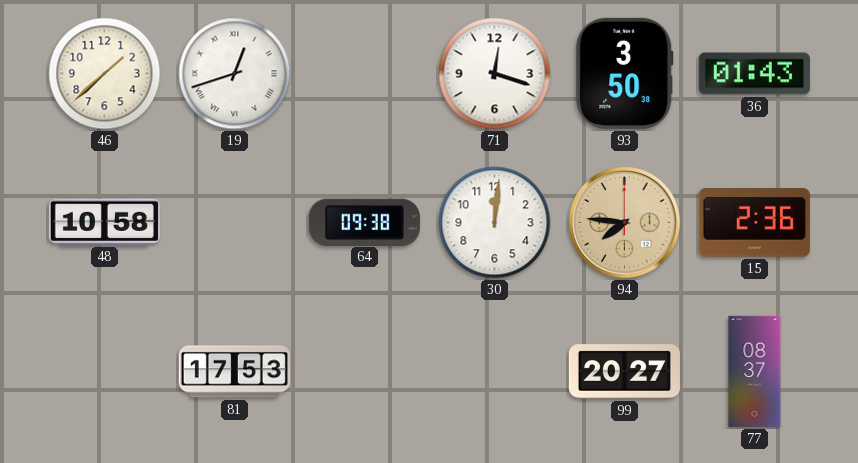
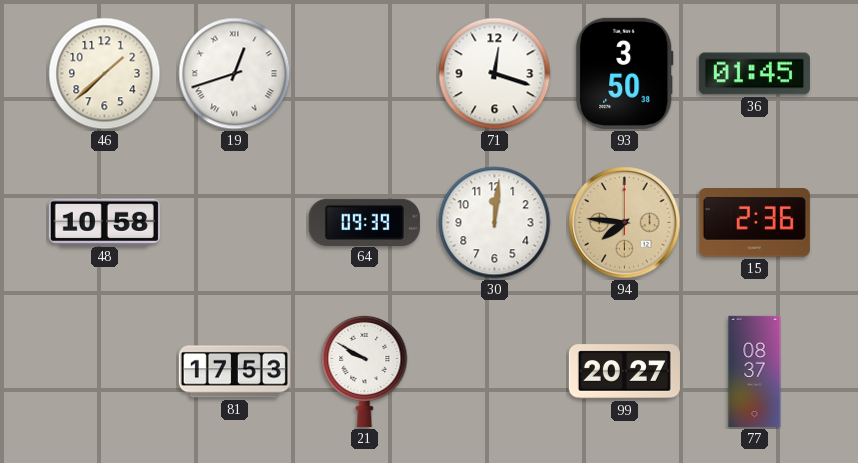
36: 01:43 -> 01:45
64: 09:38 -> 09:39
21: none -> 9:50
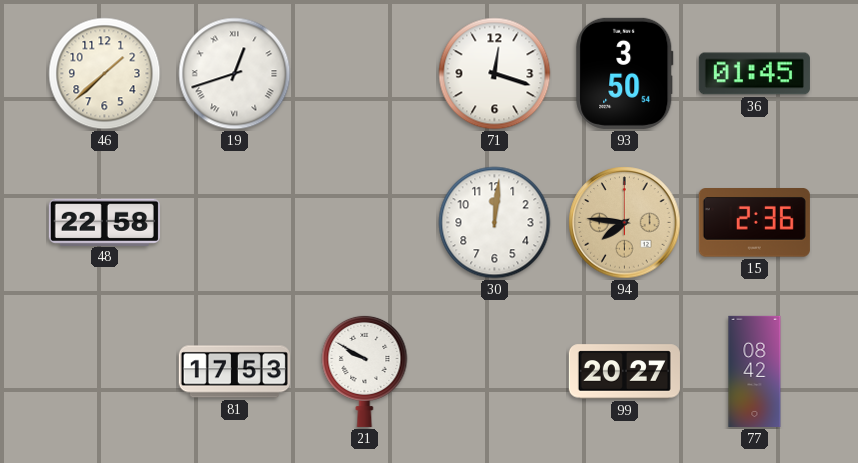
93: 3:50:38 -> 3:50:54
48: 10:58 -> 22:58
64: 09:39 -> none
77: 08:37 -> 08:42
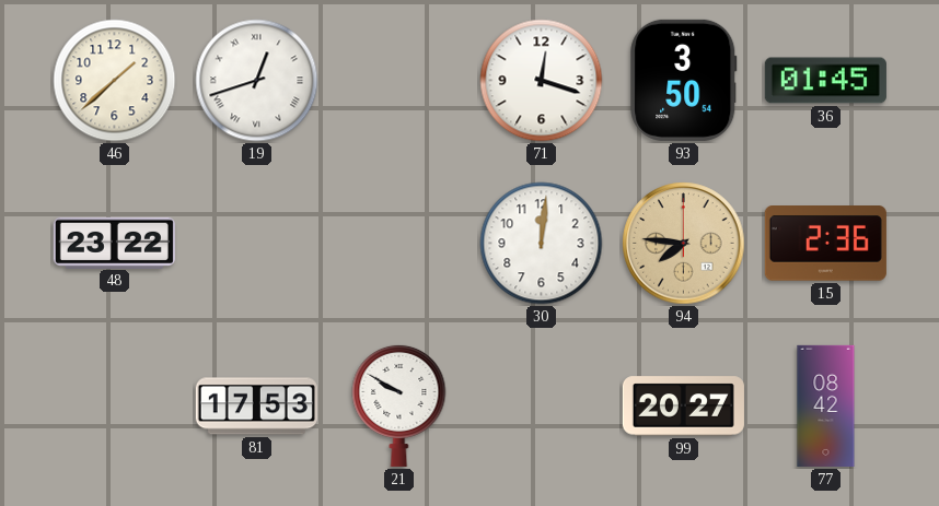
48: 22:58 -> 23:22
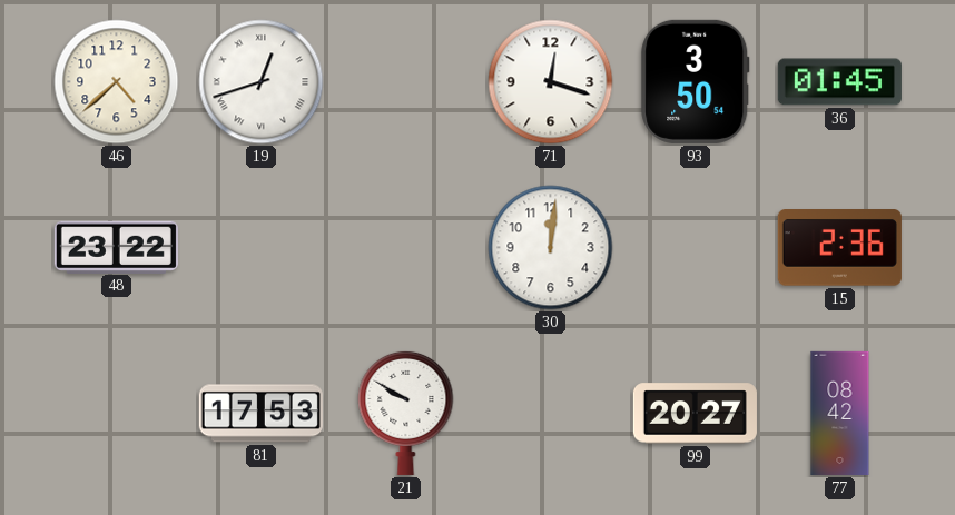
46: 1:38 -> 4:38
94: 7:46 -> none
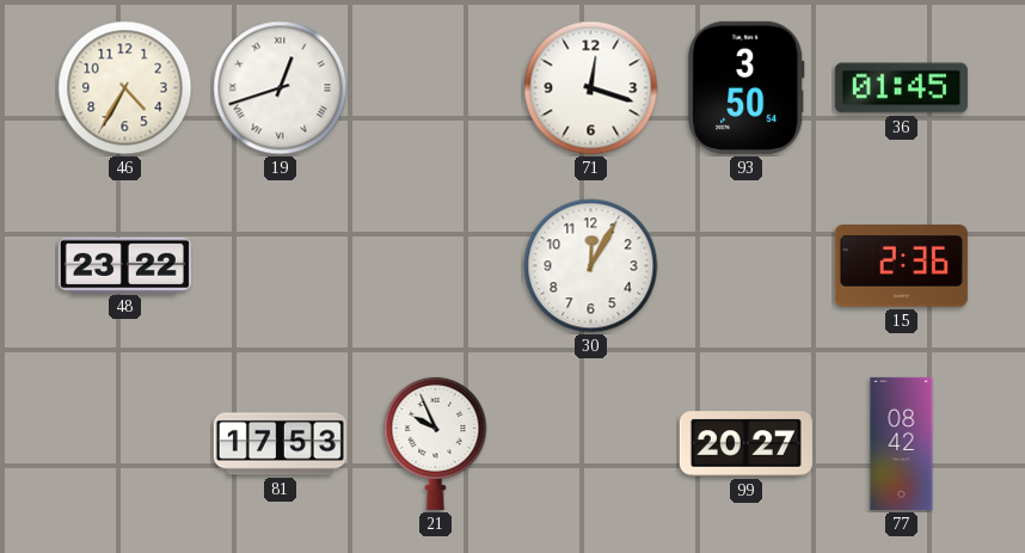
46: 4:38 -> 4:35
30: 12:01 -> 12:05
21: 9:50 -> 9:56
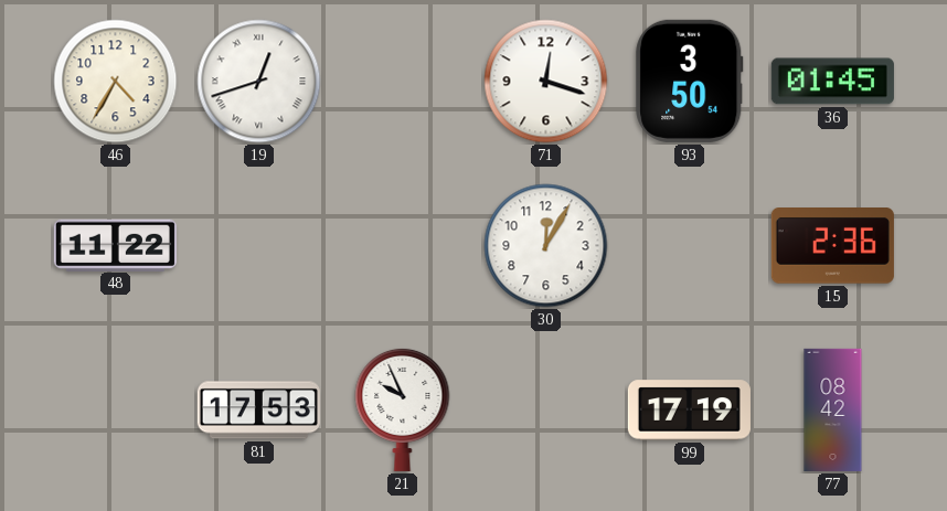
48: 23:22 -> 11:22
99: 20:27 -> 17:19
